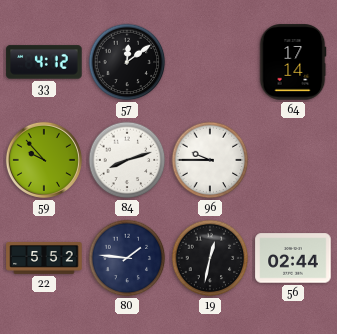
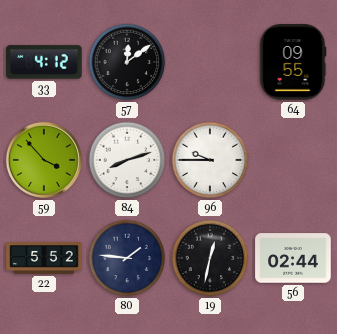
64: 17:14 -> 09:55
59: 9:53 -> 3:53
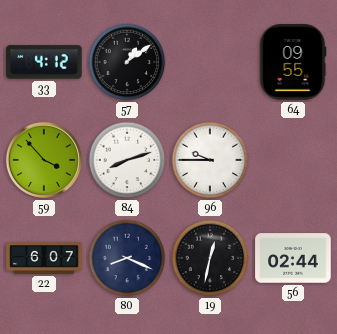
57: 12:09 -> 1:09
22: 5:52 -> 6:07
80: 1:46 -> 8:19
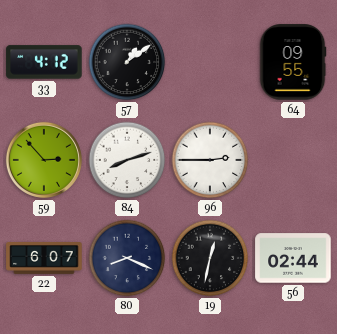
59: 3:53 -> 2:53
96: 9:45 -> 2:45
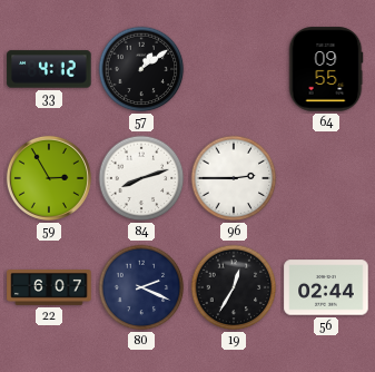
59: 2:53 -> 2:55
80: 8:19 -> 2:19
19: 12:32 -> 12:35
